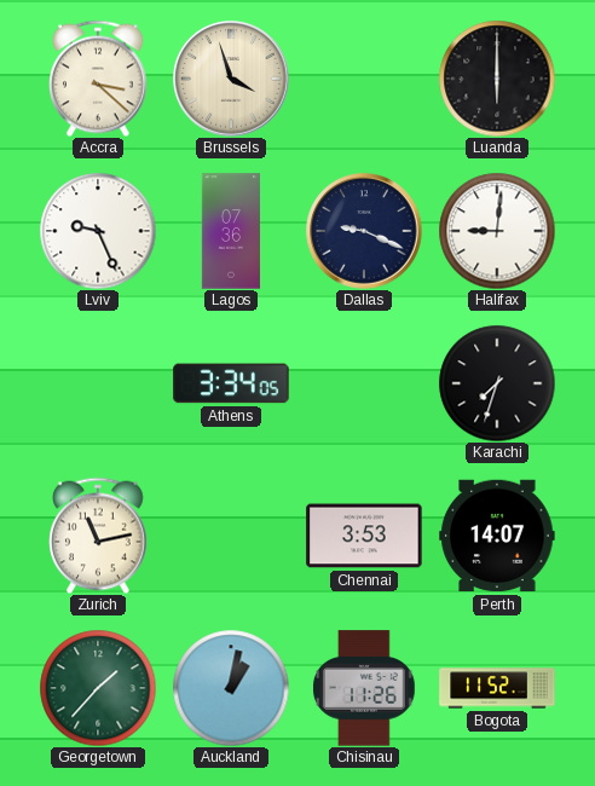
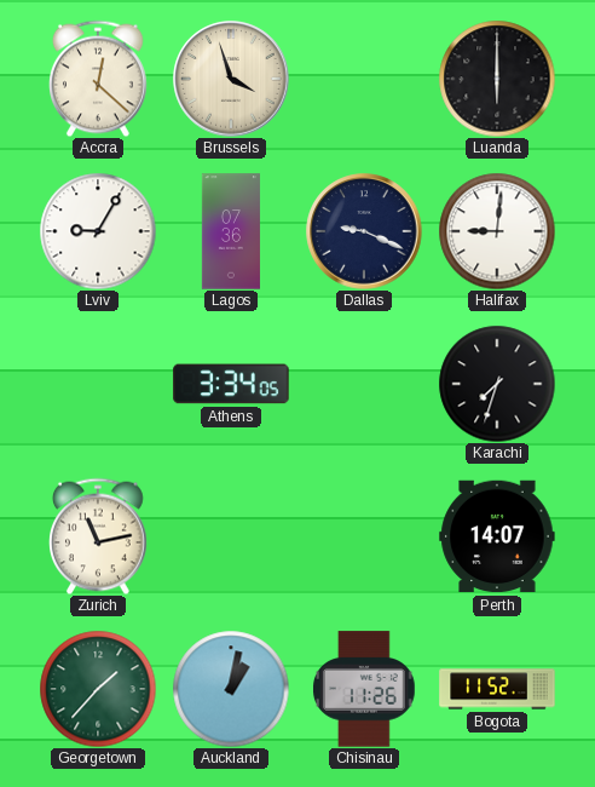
Accra: 3:22 -> 12:22
Lviv: 9:26 -> 9:05
Chennai: 3:53 -> none
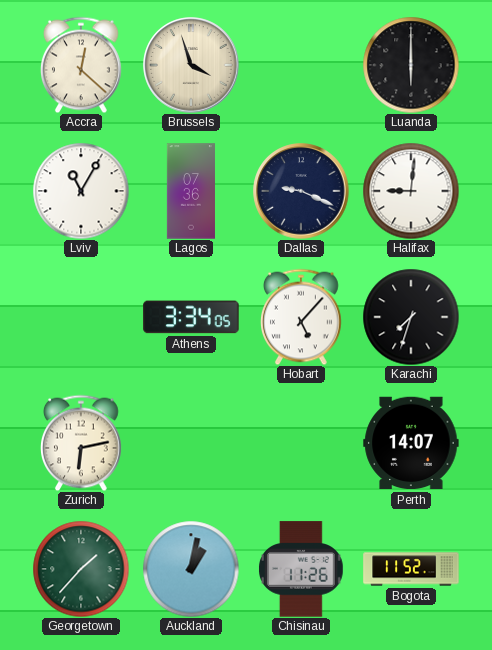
Lviv: 9:05 -> 11:05
Hobart: none -> 5:07
Zurich: 11:13 -> 6:13
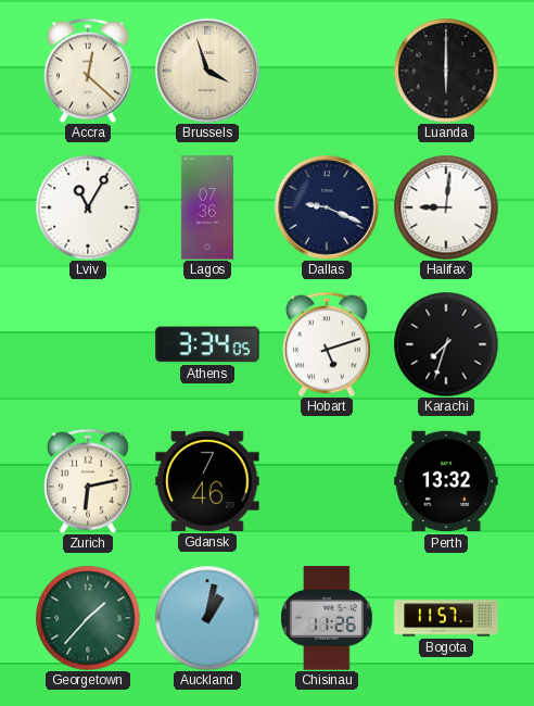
Hobart: 5:07 -> 5:12
Gdansk: none -> 7:46
Perth: 14:07 -> 13:32
Bogota: 11:52 -> 11:57
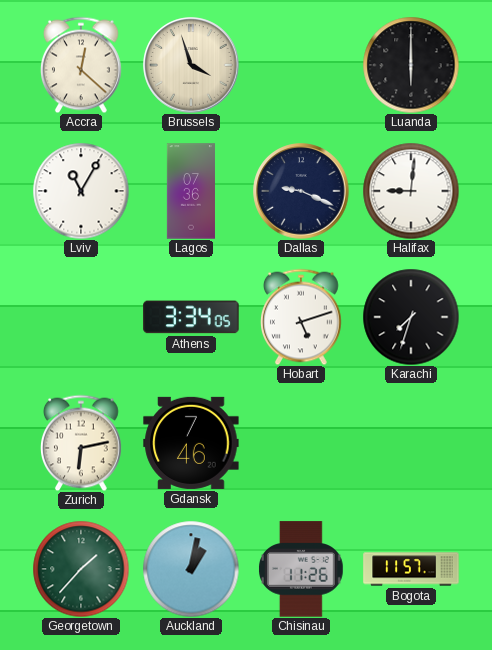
Perth: 13:32 -> none
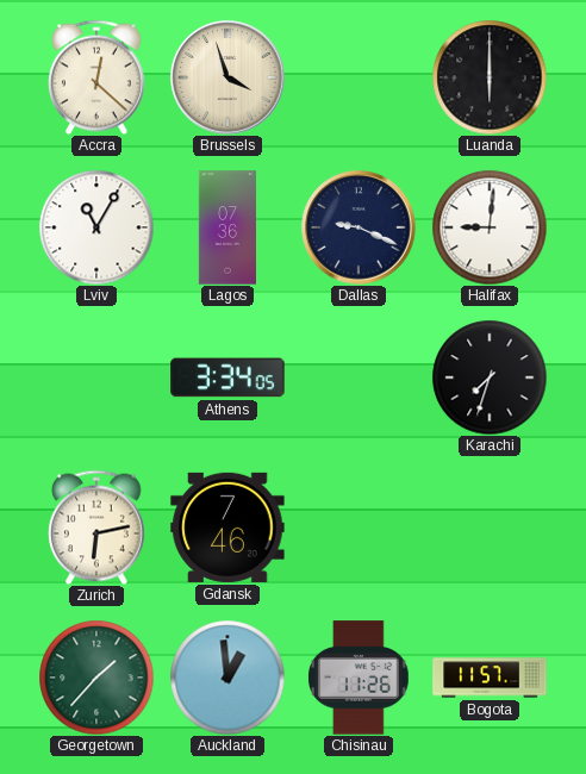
Hobart: 5:12 -> none
Auckland: 1:02 -> 12:59
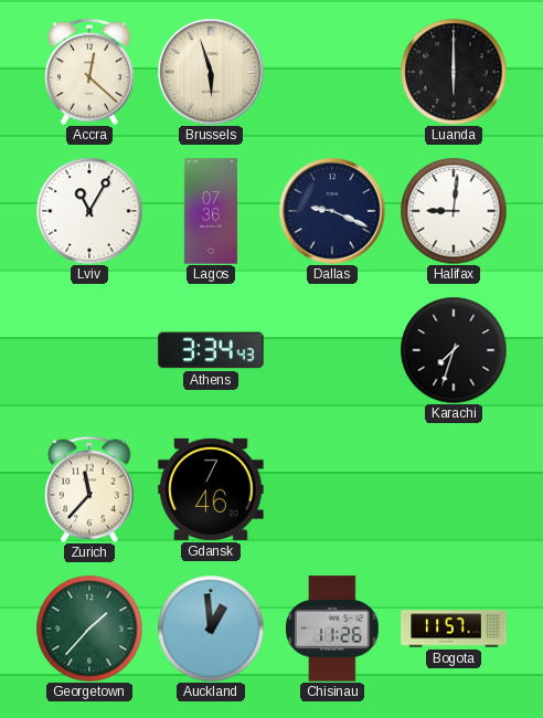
Brussels: 3:57 -> 5:57
Athens: 3:34:05 -> 3:34:43
Zurich: 6:13 -> 11:37
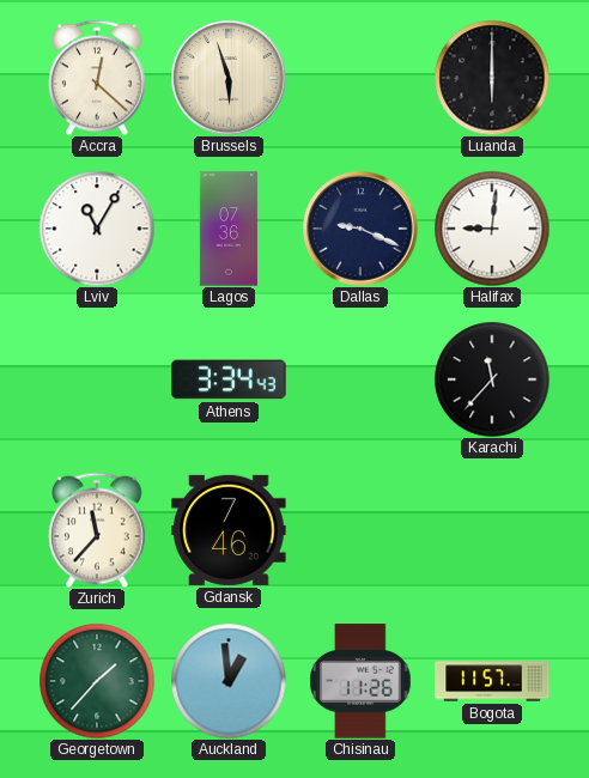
Karachi: 7:33 -> 11:37
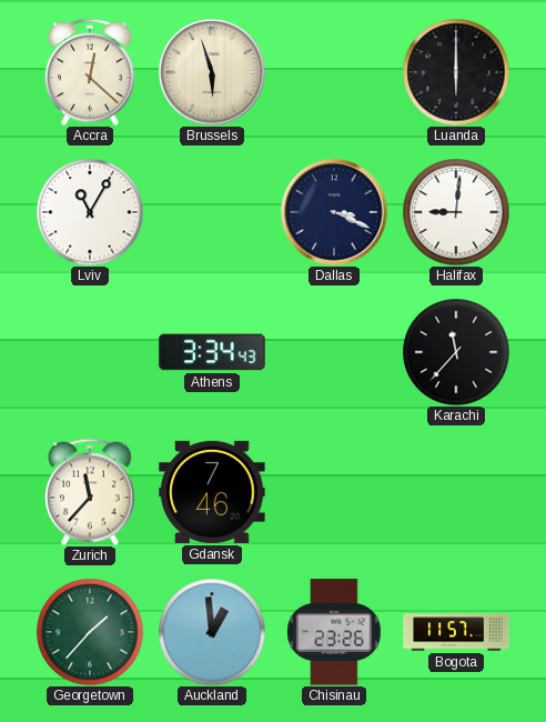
Lagos: 07:36 -> none
Dallas: 9:19 -> 3:19
Chisinau: 11:26 -> 23:26
